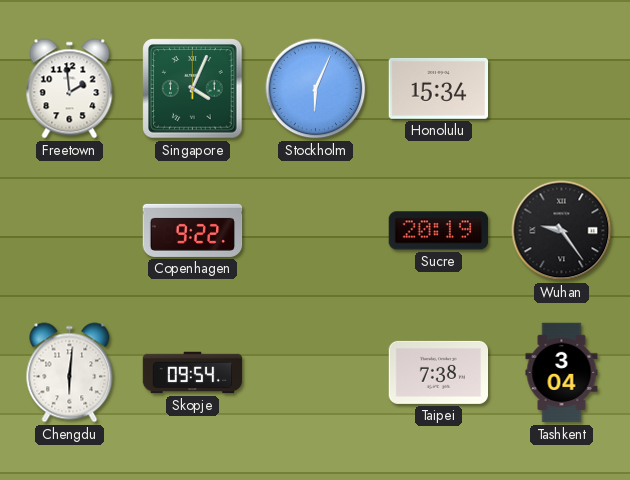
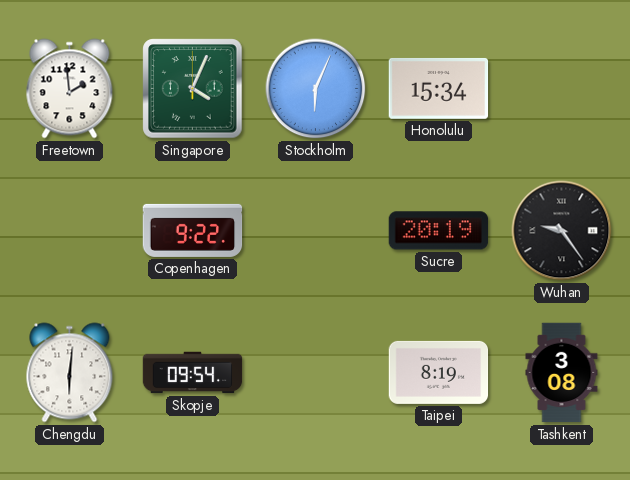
Taipei: 7:38 -> 8:19
Tashkent: 3:04 -> 3:08
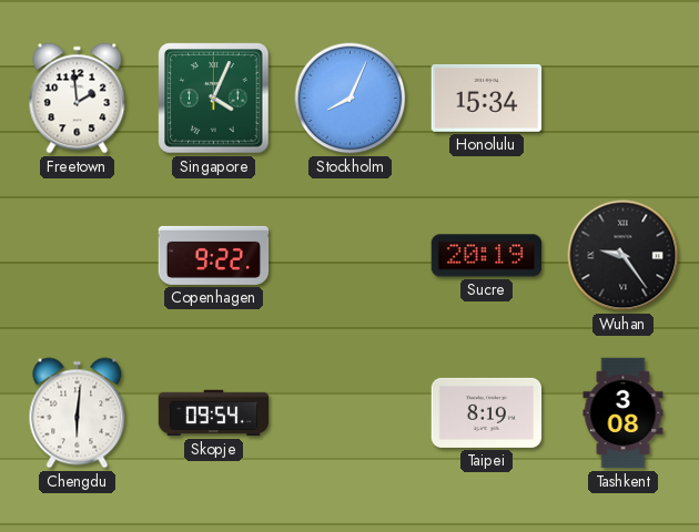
Stockholm: 6:04 -> 8:04
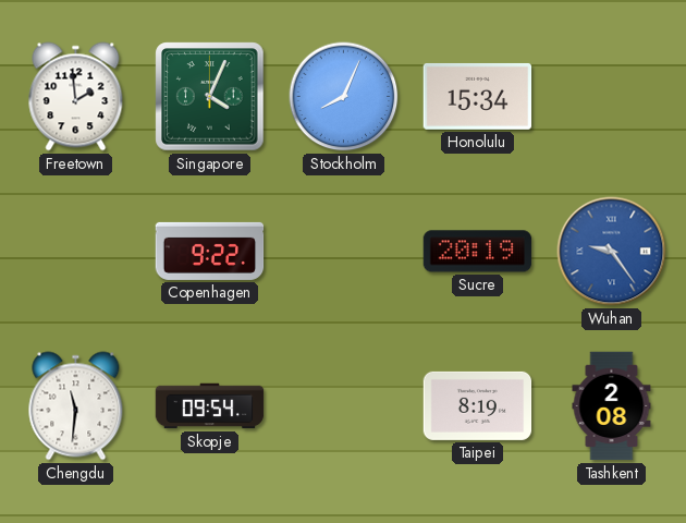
Wuhan dial: black -> blue
Chengdu: 6:01 -> 11:31
Tashkent: 3:08 -> 2:08
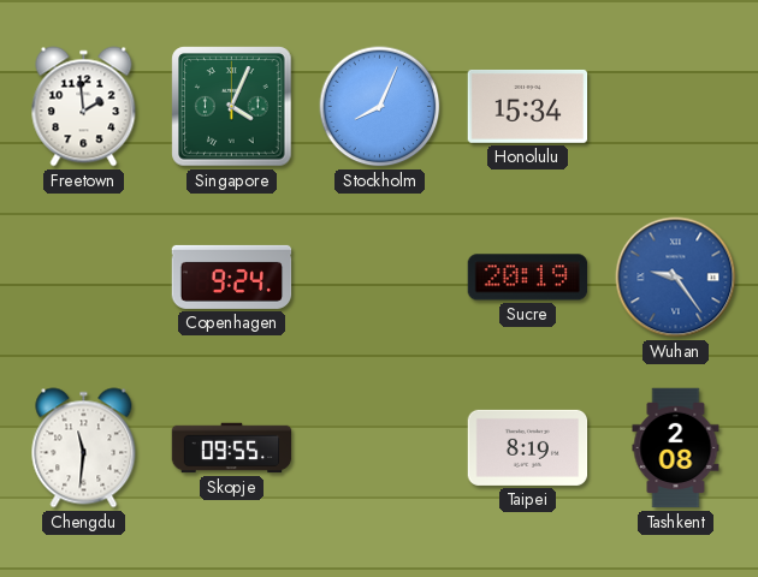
Copenhagen: 9:22 -> 9:24
Skopje: 09:54 -> 09:55
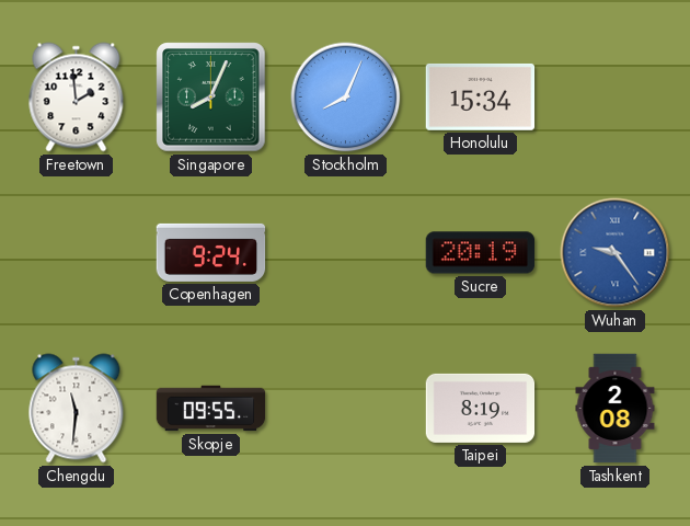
Singapore: 4:04 -> 8:04
